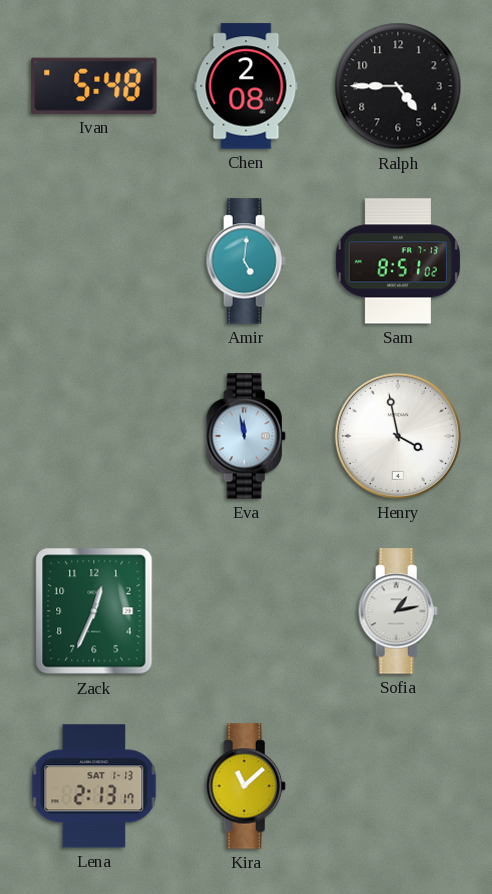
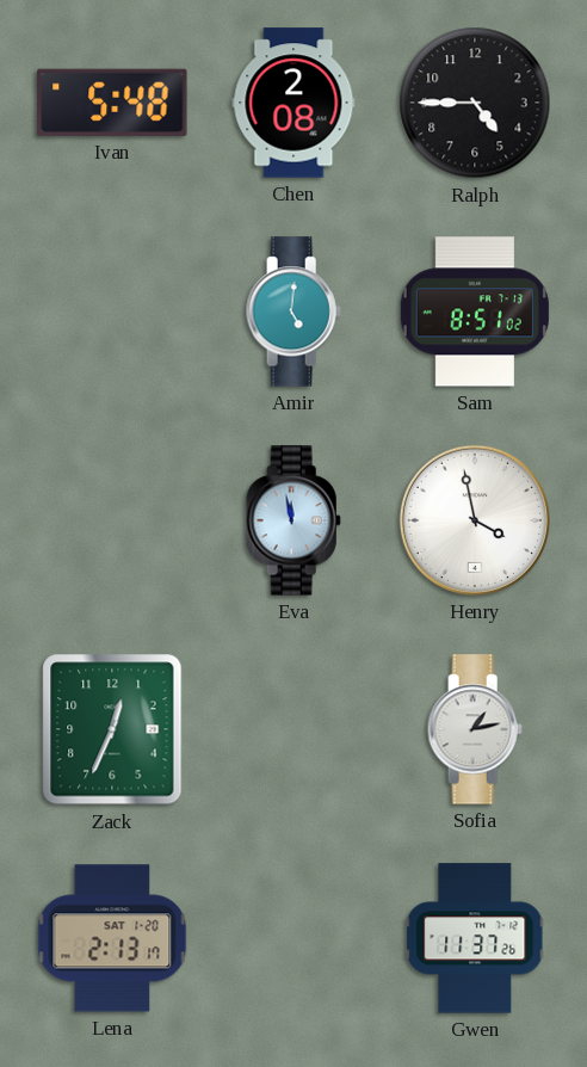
Lena date: SAT 1-13 -> SAT 1-20
Kira: 11:08 -> none
Gwen: none -> 11:37
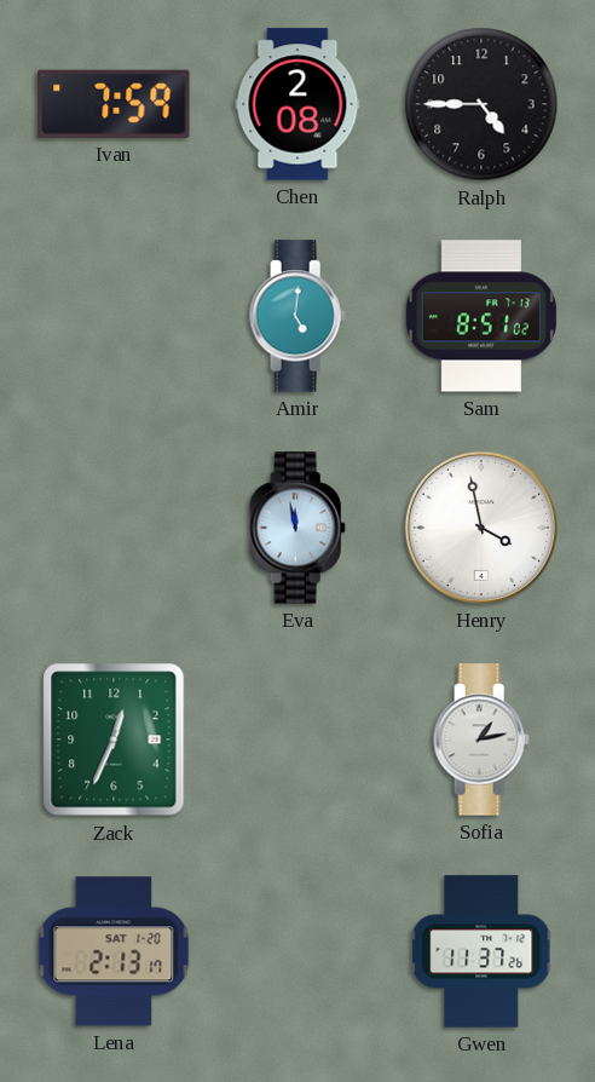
Ivan: 5:48 -> 7:59
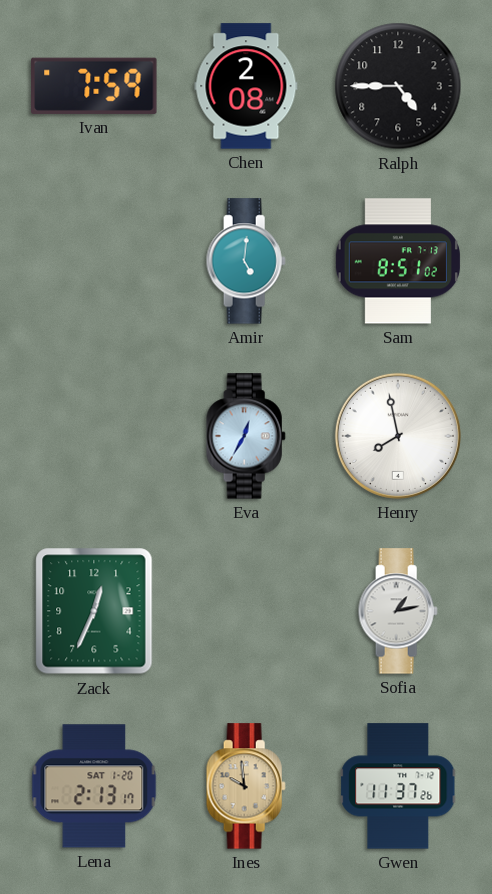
Eva: 11:58 -> 12:35
Henry: 3:58 -> 7:58
Ines: none -> 9:59
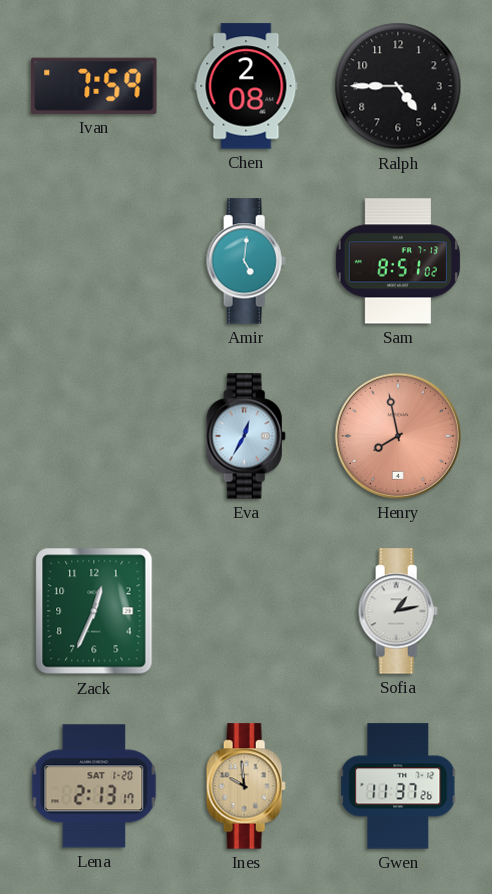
Henry dial: white -> salmon
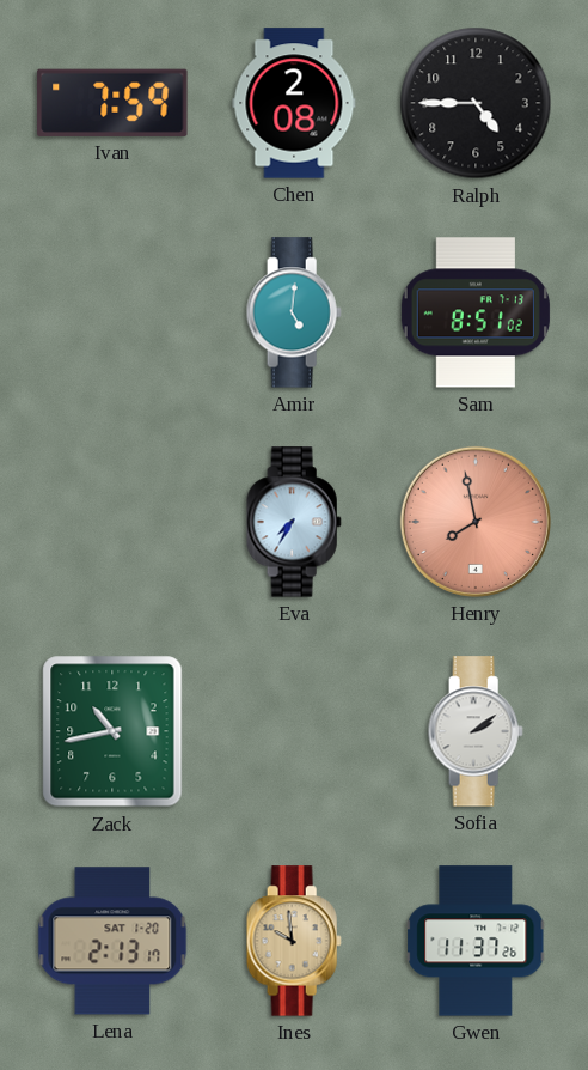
Eva: 12:35 -> 7:35
Zack: 12:34 -> 10:43
Sofia: 1:13 -> 2:09
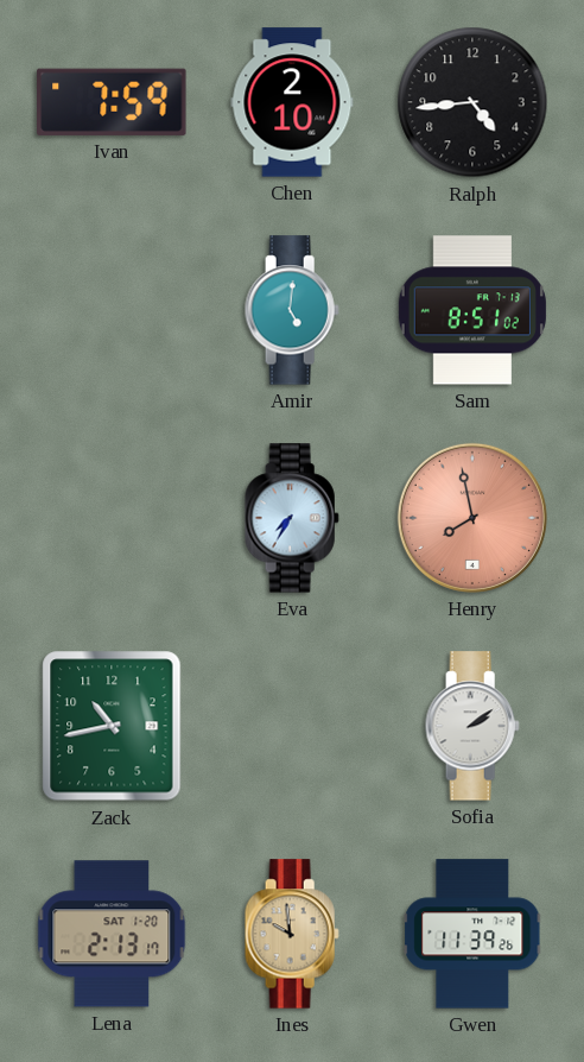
Chen: 2:08 -> 2:10
Ralph: 4:45 -> 4:44
Gwen: 11:37 -> 11:39
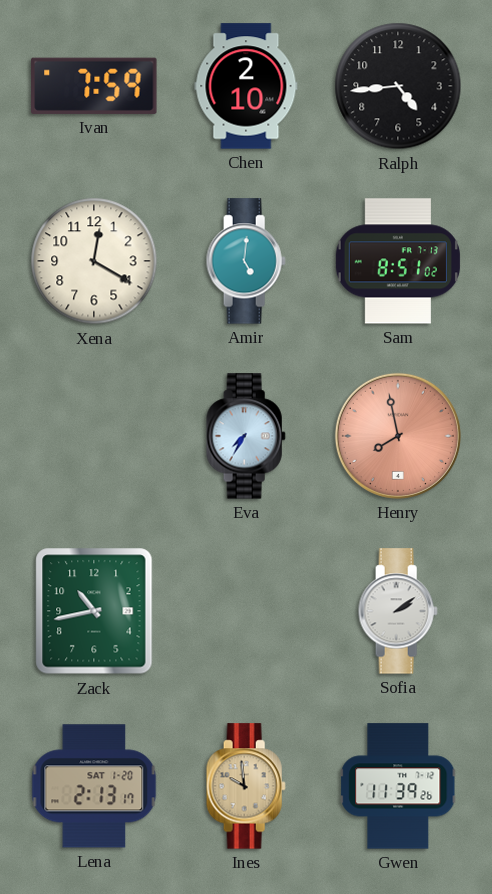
Xena: none -> 12:20
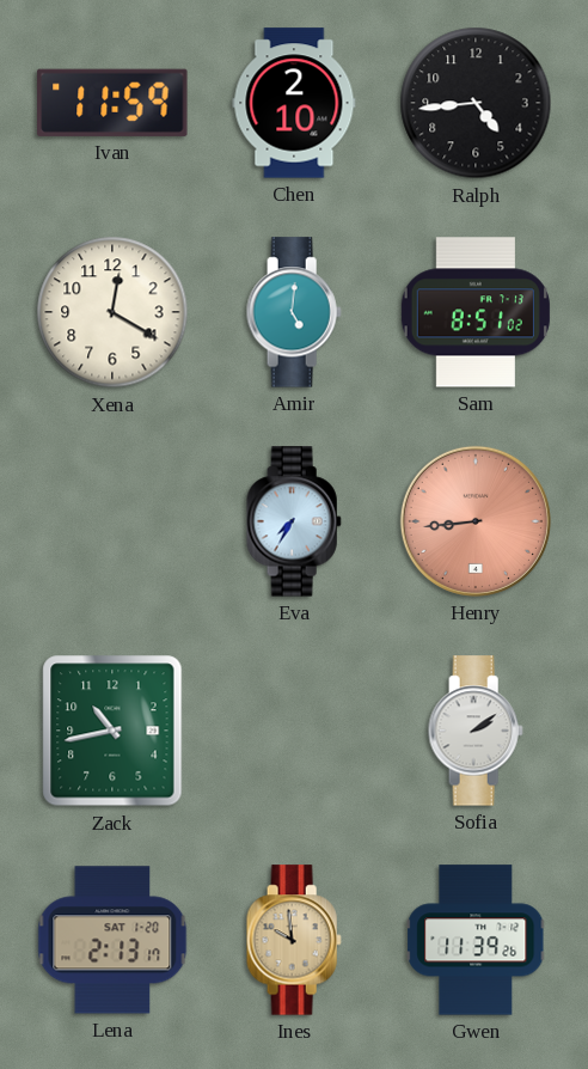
Ivan: 7:59 -> 11:59
Henry: 7:58 -> 8:44
